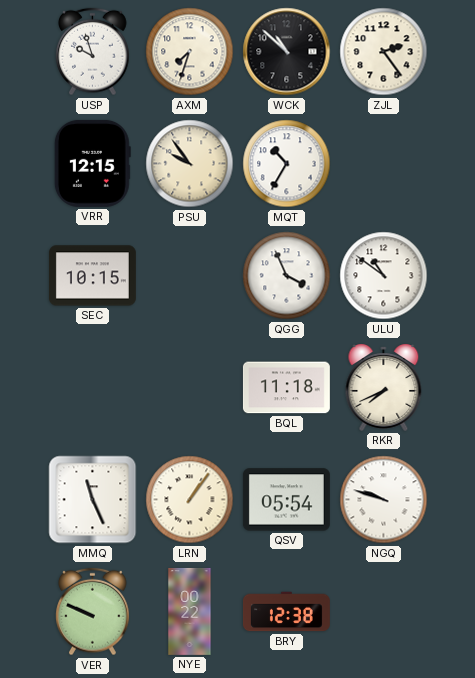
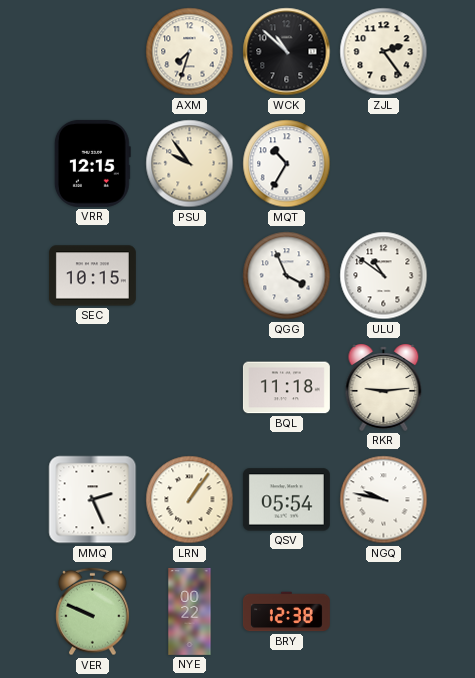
USP: 9:57 -> none
RKR: 7:41 -> 9:14
MMQ: 11:26 -> 2:26
NGQ: 9:48 -> 9:47
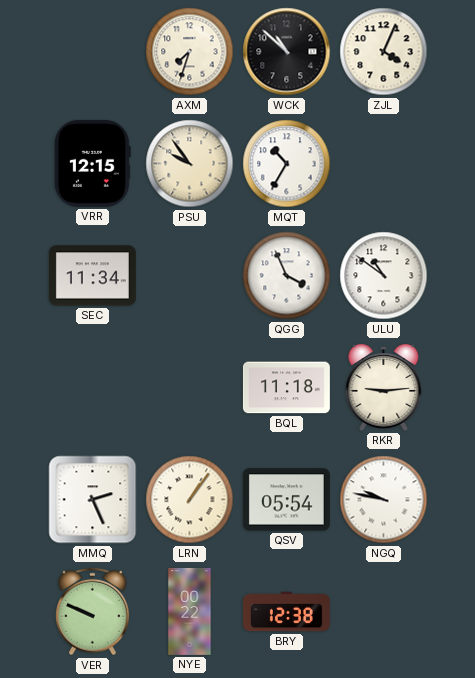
ZJL: 2:24 -> 4:04
SEC: 10:15 -> 11:34
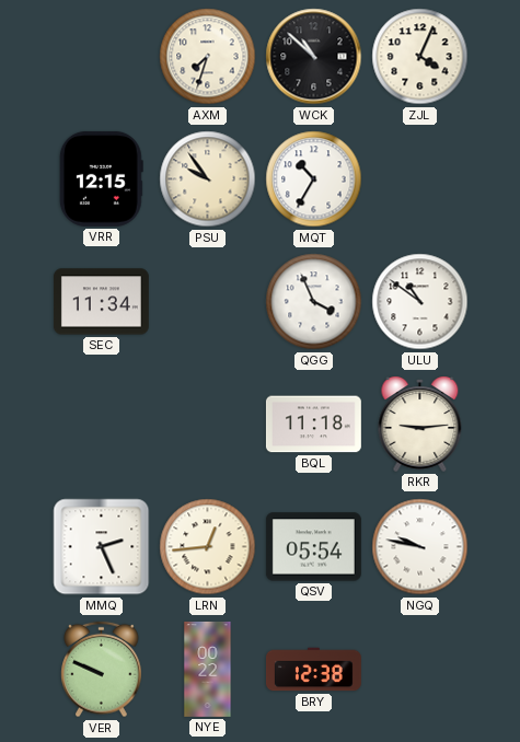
LRN: 1:06 -> 12:44
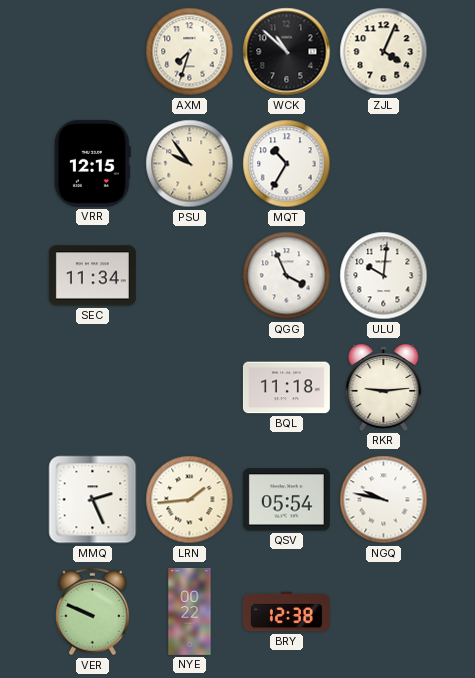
ULU: 10:51 -> 10:01
LRN: 12:44 -> 1:44
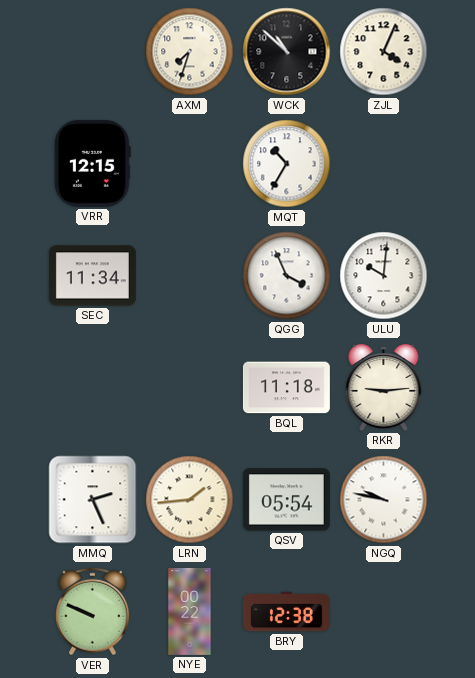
PSU: 9:54 -> none
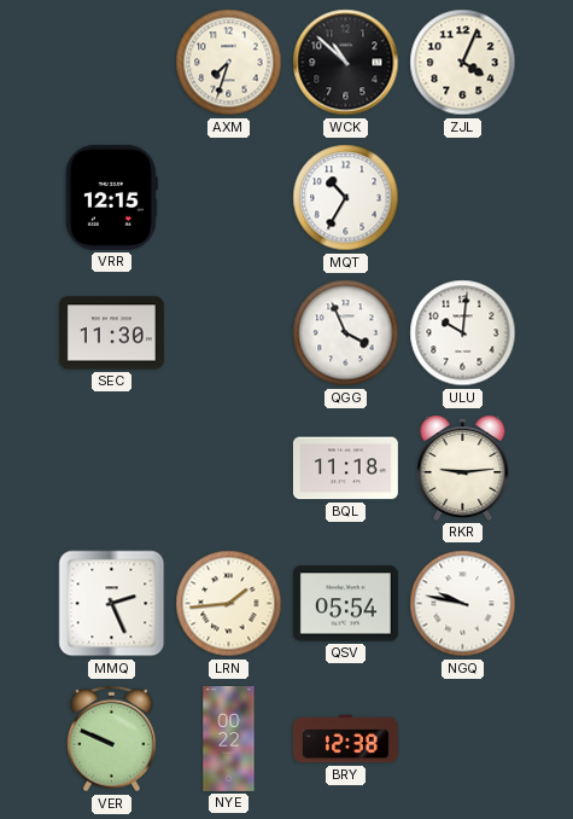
SEC: 11:34 -> 11:30
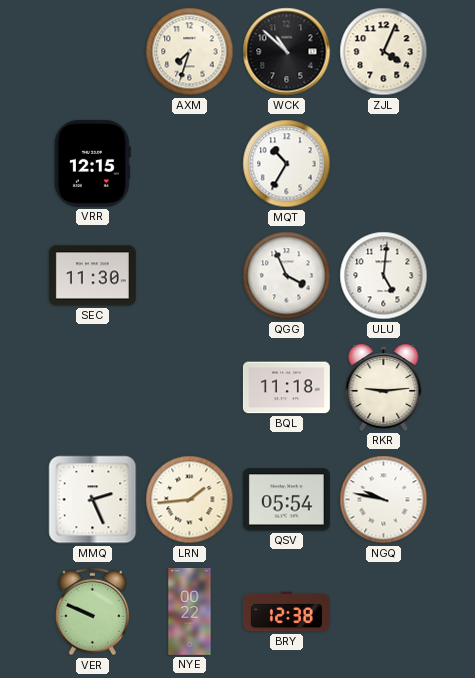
ULU: 10:01 -> 5:01
